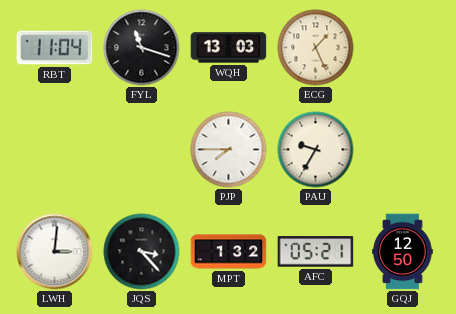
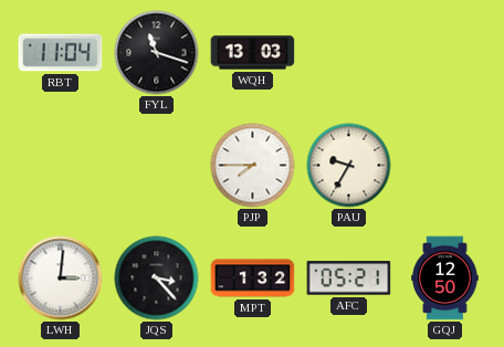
ECG: 1:26 -> none
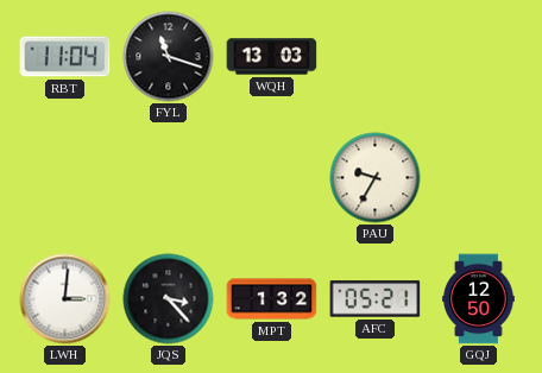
PJP: 7:45 -> none
